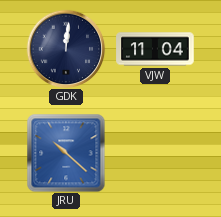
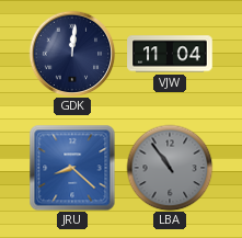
JRU: 10:22 -> 8:22
LBA: none -> 10:54
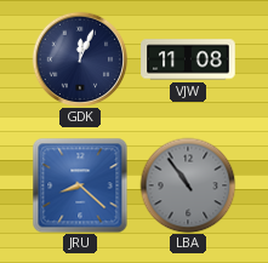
GDK: 12:01 -> 12:04
VJW: 11:04 -> 11:08
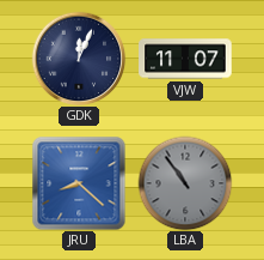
VJW: 11:08 -> 11:07
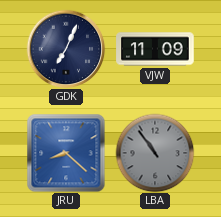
GDK: 12:04 -> 7:04
VJW: 11:07 -> 11:09
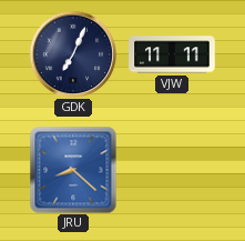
VJW: 11:09 -> 11:11
LBA: 10:54 -> none
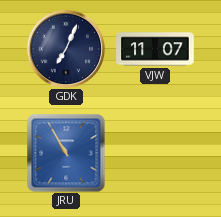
VJW: 11:11 -> 11:07
JRU: 8:22 -> 10:55
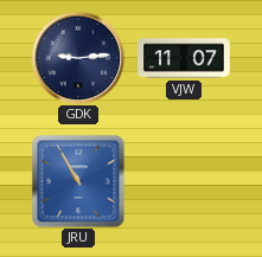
GDK: 7:04 -> 9:14
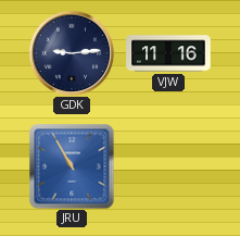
VJW: 11:07 -> 11:16
